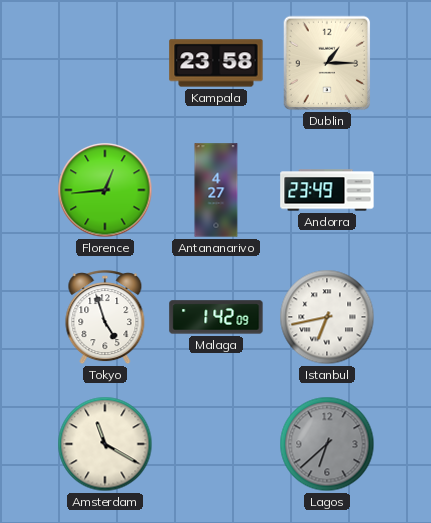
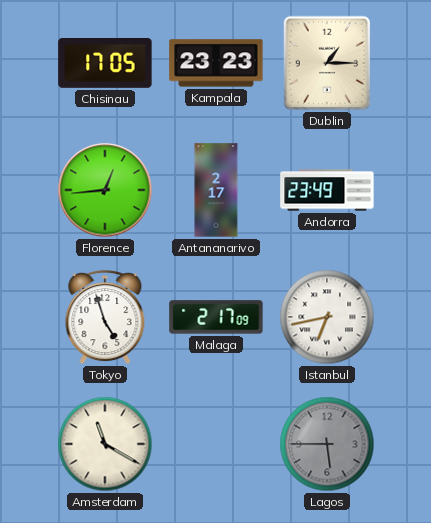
Chisinau: none -> 17:05
Kampala: 23:58 -> 23:23
Antananarivo: 4:27 -> 2:17
Malaga: 1:42 -> 2:17
Lagos: 6:38 -> 5:45
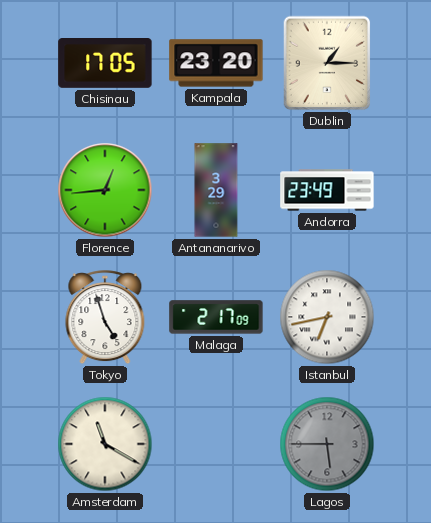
Kampala: 23:23 -> 23:20
Antananarivo: 2:17 -> 3:29
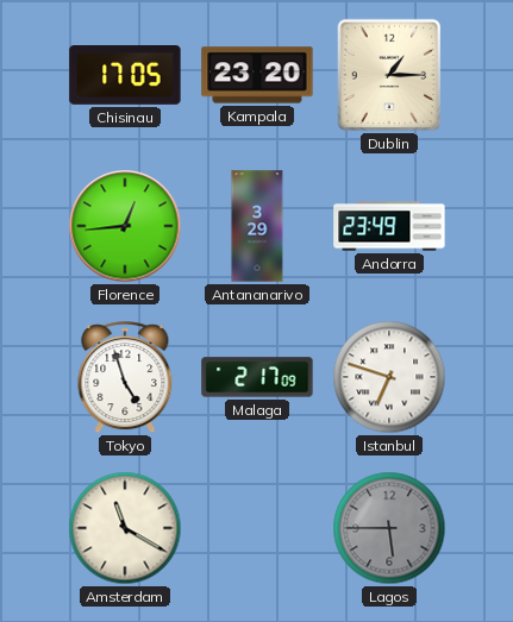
Istanbul: 6:43 -> 6:48
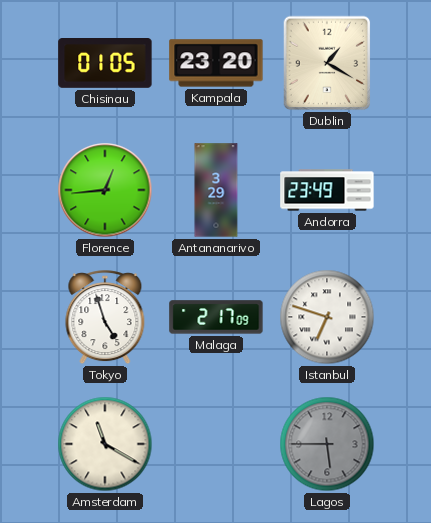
Chisinau: 17:05 -> 01:05
Dublin: 1:15 -> 1:20
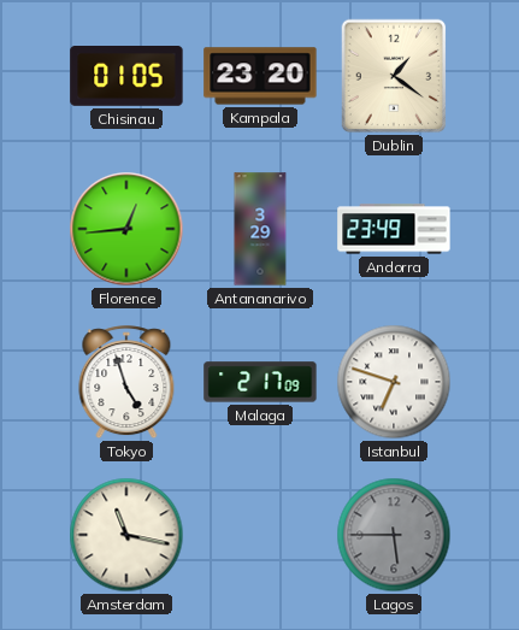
Dublin: 1:20 -> 1:21
Amsterdam: 11:20 -> 11:17
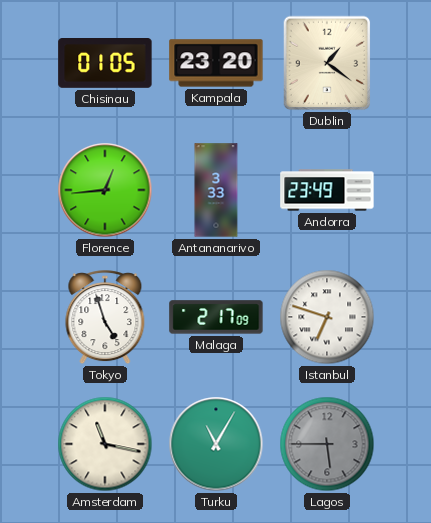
Antananarivo: 3:29 -> 3:33
Turku: none -> 11:05
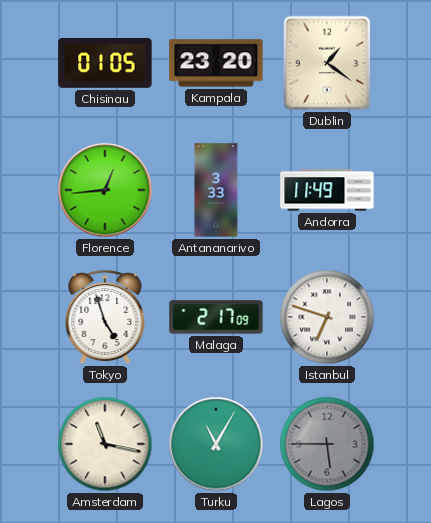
Andorra: 23:49 -> 11:49
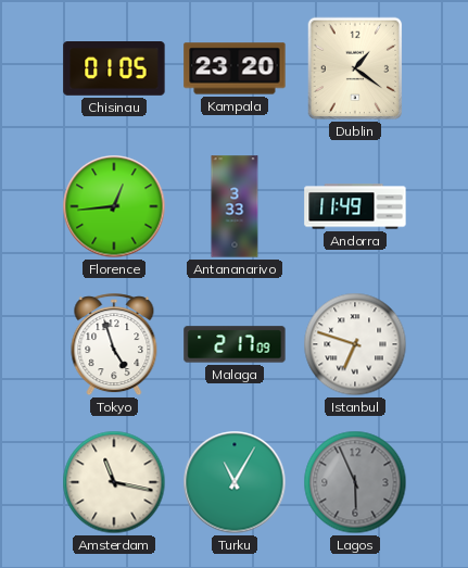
Lagos: 5:45 -> 5:56
